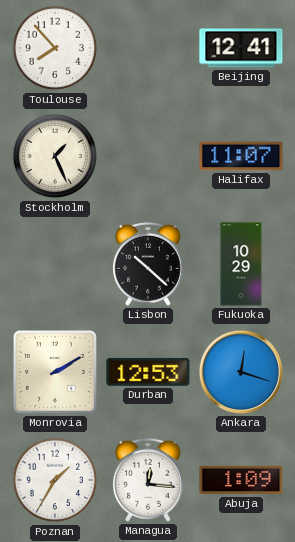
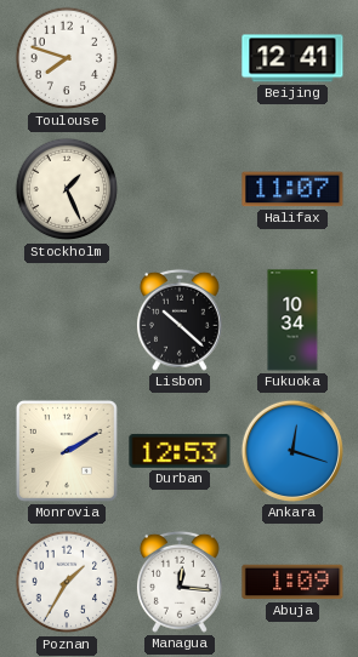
Toulouse: 7:53 -> 7:48
Fukuoka: 10:29 -> 10:34
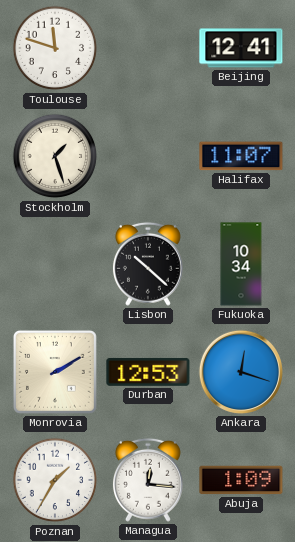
Toulouse: 7:48 -> 11:48
Stockholm: 1:26 -> 1:27
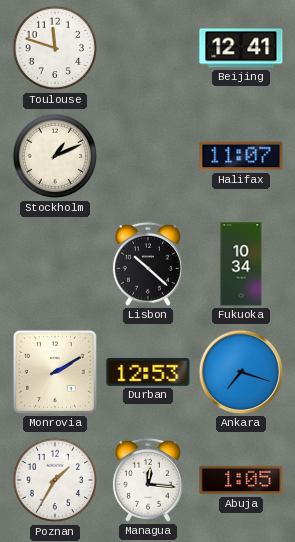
Stockholm: 1:27 -> 1:11
Ankara: 12:18 -> 7:18
Abuja: 1:09 -> 1:05
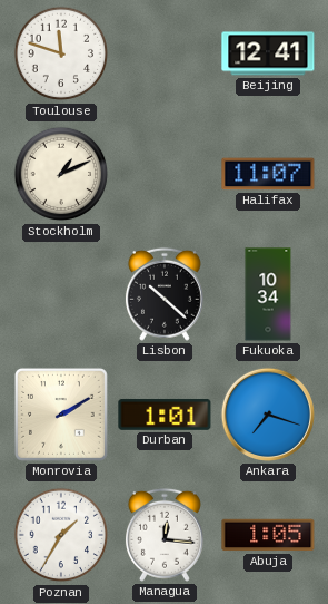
Durban: 12:53 -> 1:01
